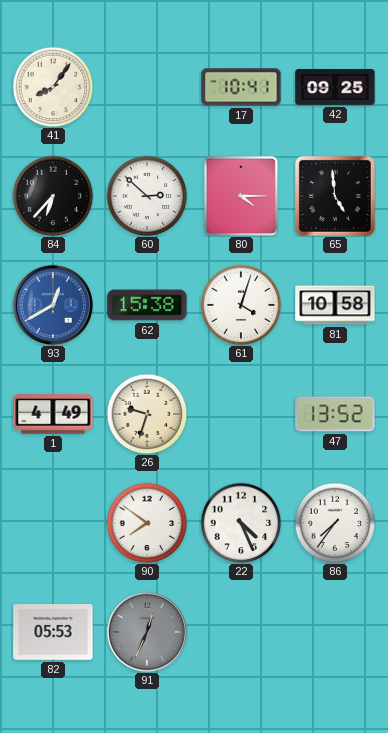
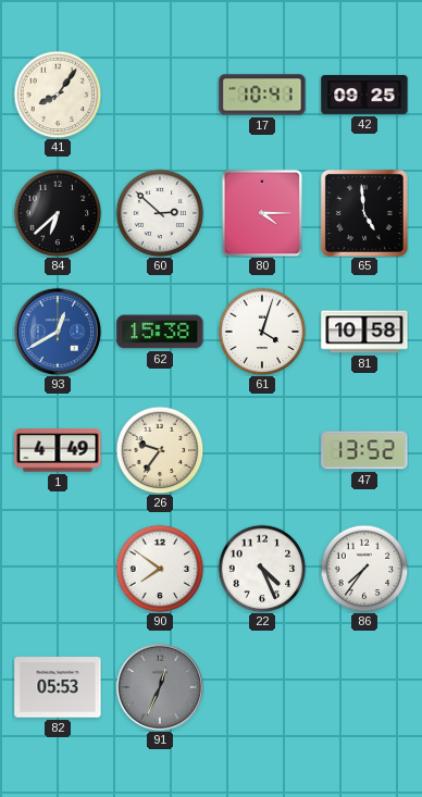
84: 6:37 -> 6:38
26: 9:33 -> 9:36
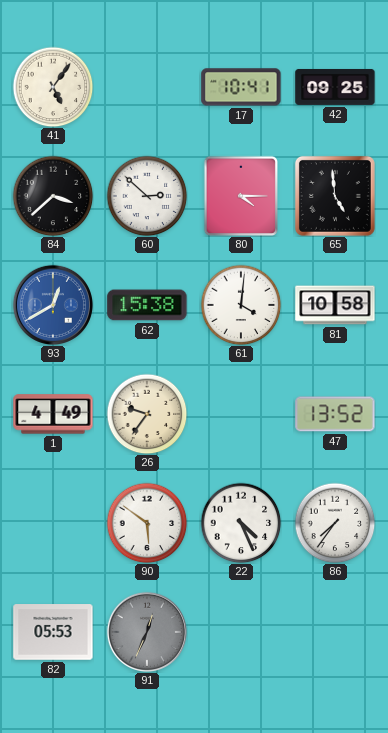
41: 8:06 -> 5:06
84: 6:38 -> 3:38
61: 4:03 -> 4:01
90: 7:51 -> 5:51
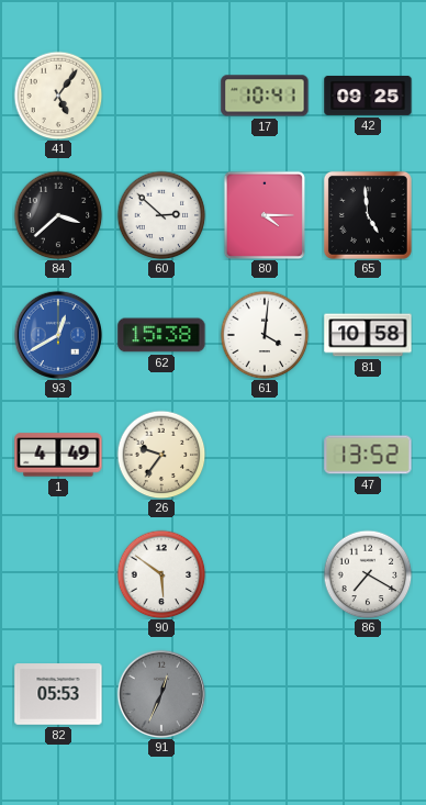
22: 4:26 -> none
86: 7:36 -> 7:20
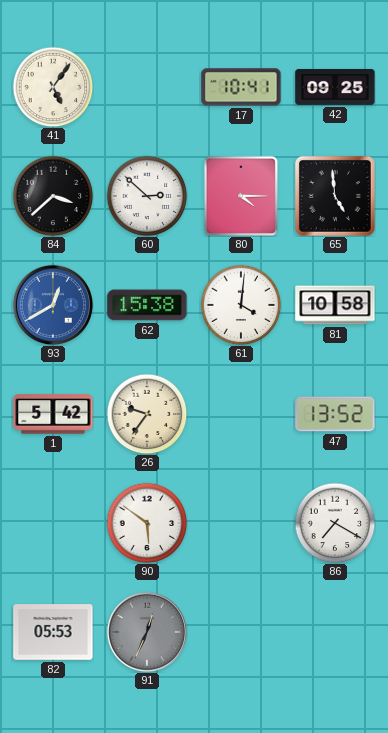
1: 4:49 -> 5:42
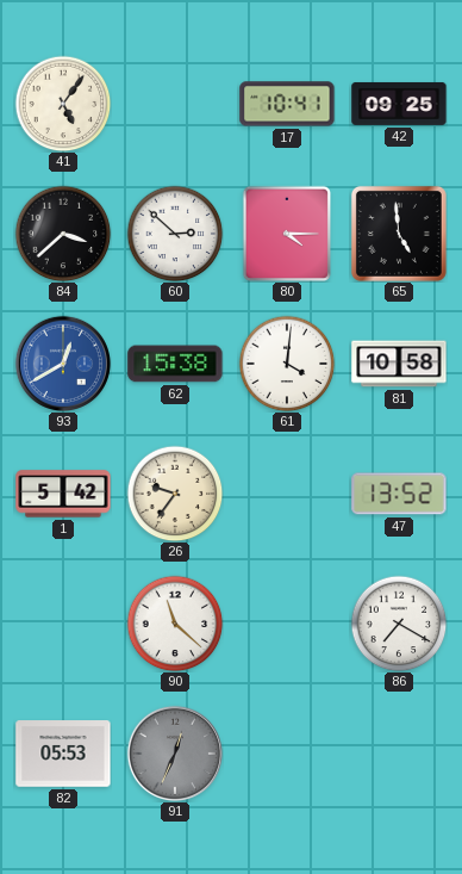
90: 5:51 -> 11:22
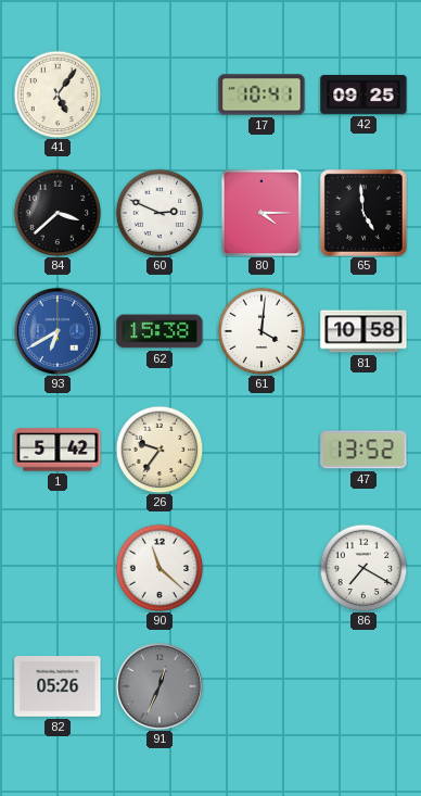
60: 2:52 -> 2:49
93: 12:40 -> 6:40
82: 05:53 -> 05:26
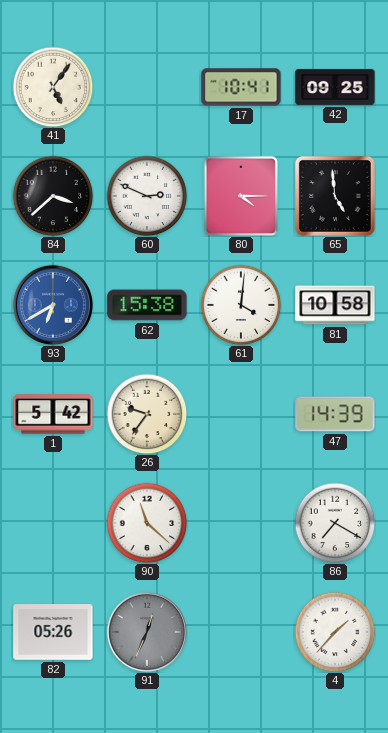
47: 13:52 -> 14:39
4: none -> 1:37
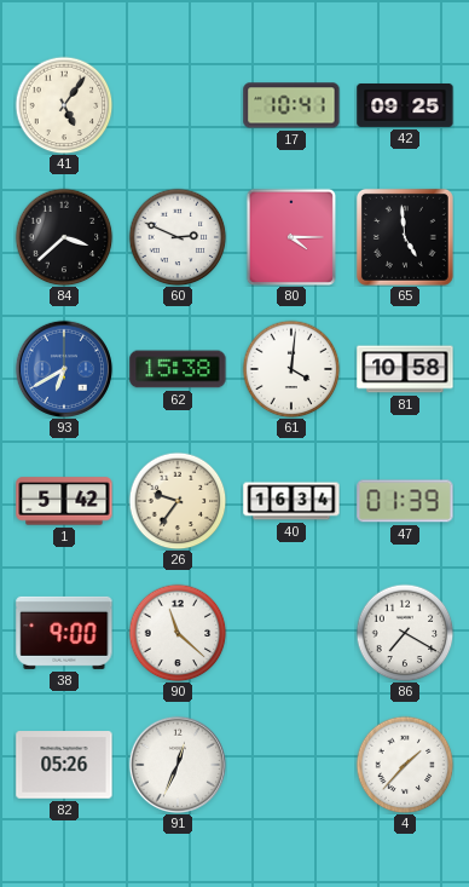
40: none -> 16:34
47: 14:39 -> 01:39
38: none -> 9:00
91 dial: grey -> white
